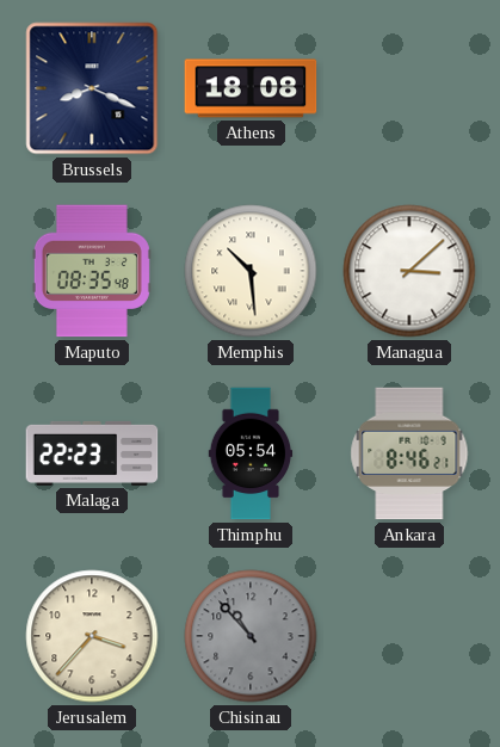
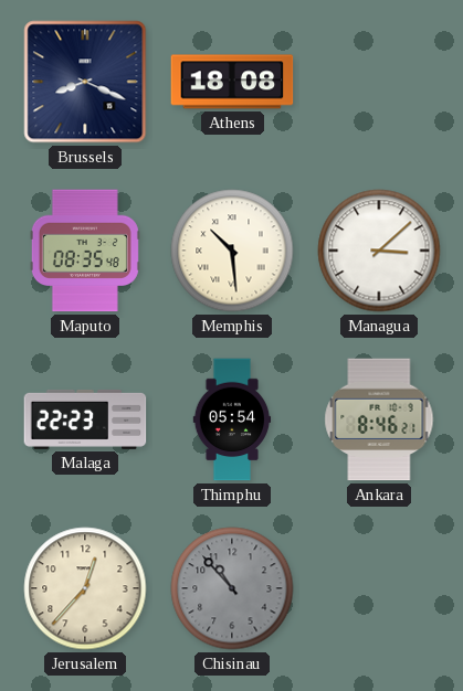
Jerusalem: 3:37 -> 12:37
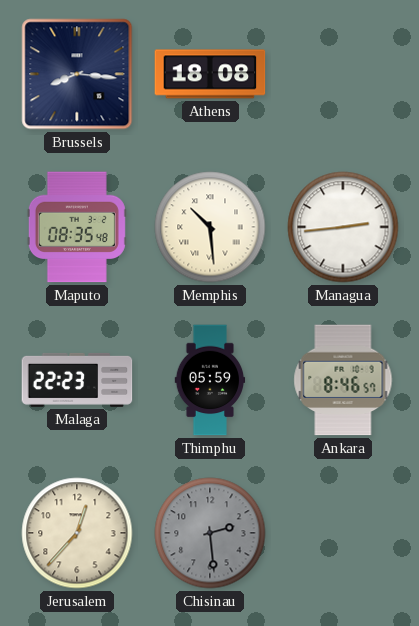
Brussels: 8:19 -> 8:16
Managua: 3:08 -> 2:44
Thimphu: 05:54 -> 05:59
Ankara: 8:46:21 -> 8:46:57
Chisinau: 10:53 -> 2:29
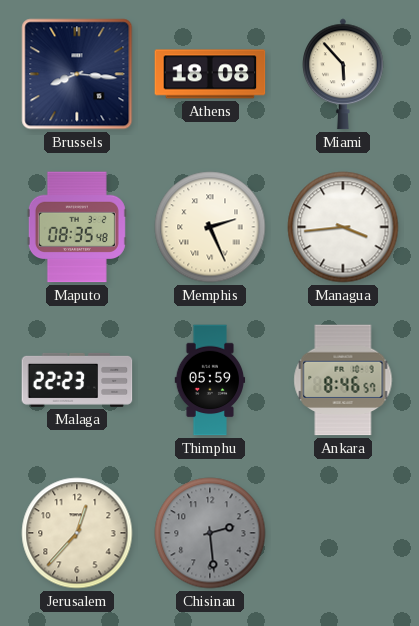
Miami: none -> 5:53
Memphis: 10:29 -> 2:26
Managua: 2:44 -> 3:44
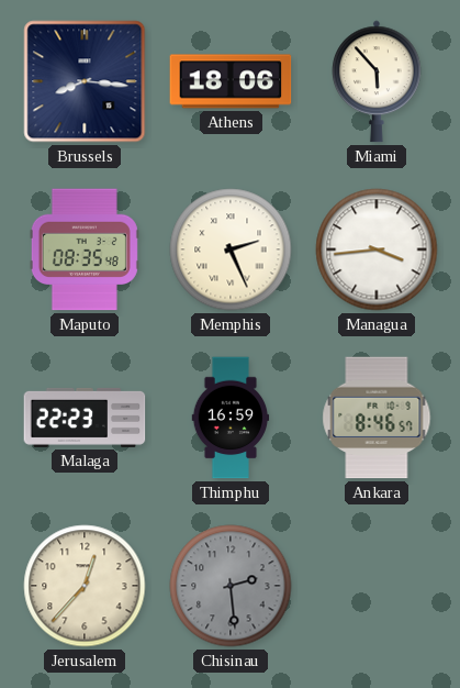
Athens: 18:08 -> 18:06
Thimphu: 05:59 -> 16:59
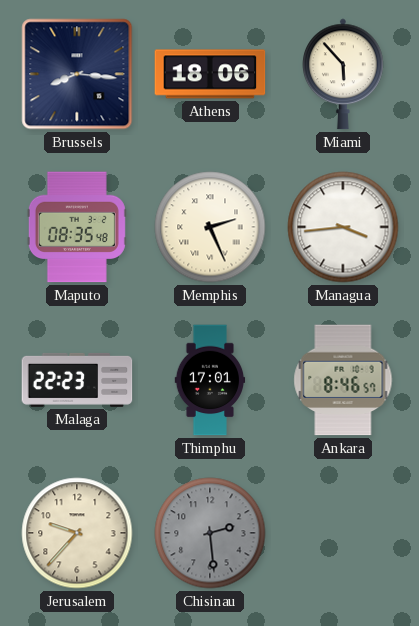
Thimphu: 16:59 -> 17:01
Jerusalem: 12:37 -> 9:37
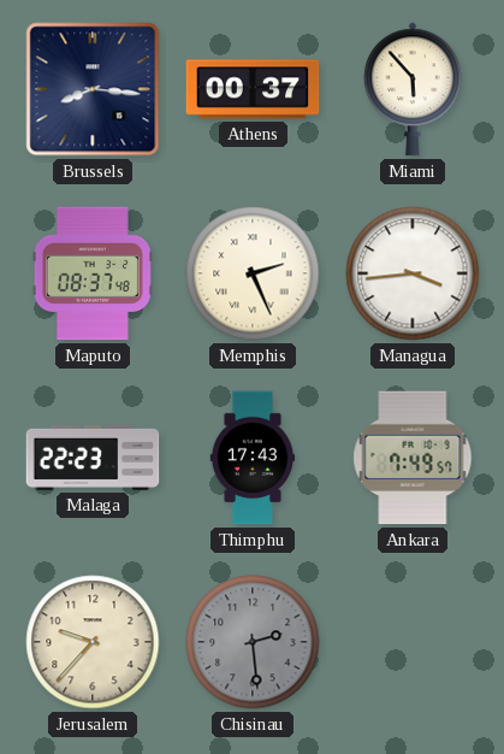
Athens: 18:06 -> 00:37
Maputo: 08:35 -> 08:37
Thimphu: 17:01 -> 17:43
Ankara: 8:46 -> 7:49
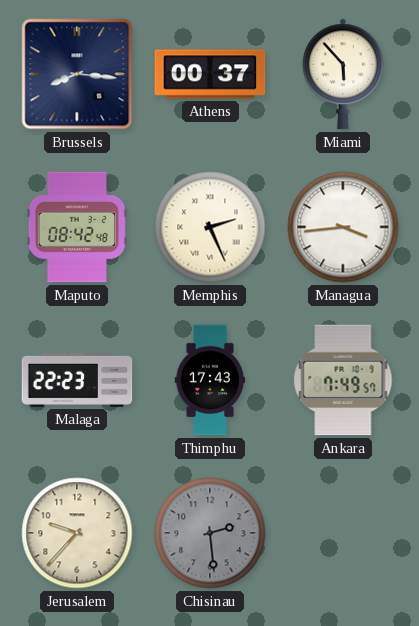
Maputo: 08:37 -> 08:42
